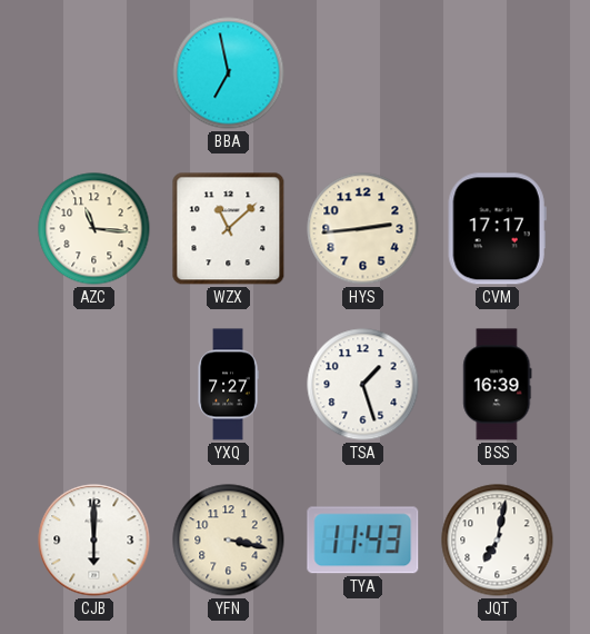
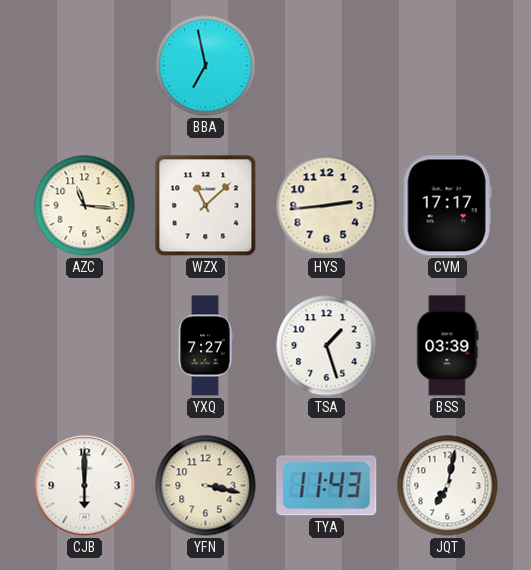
BSS: 16:39 -> 03:39
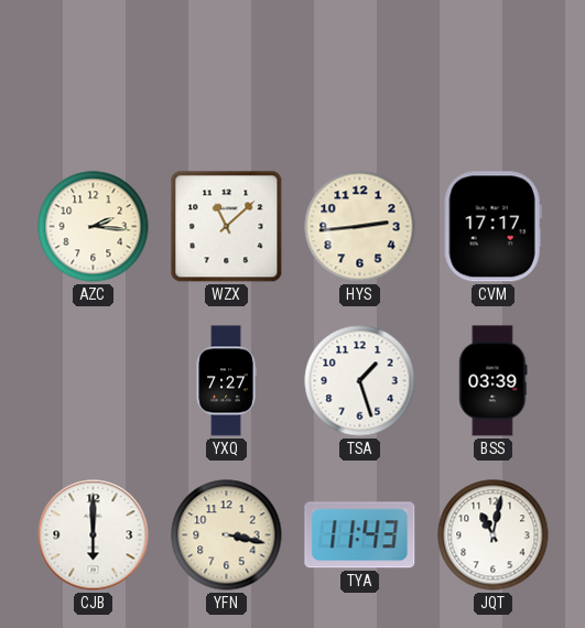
BBA: 6:58 -> none
AZC: 11:16 -> 2:16
JQT: 7:02 -> 11:02
